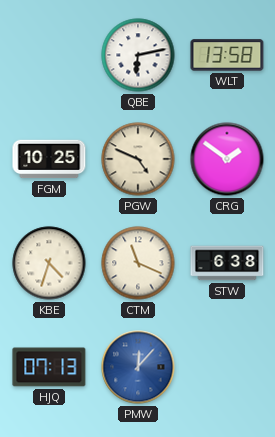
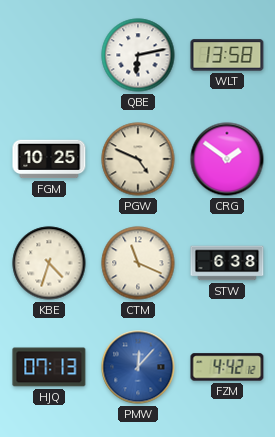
FZM: none -> 4:42
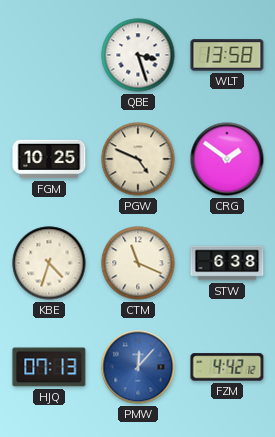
QBE: 6:13 -> 3:27
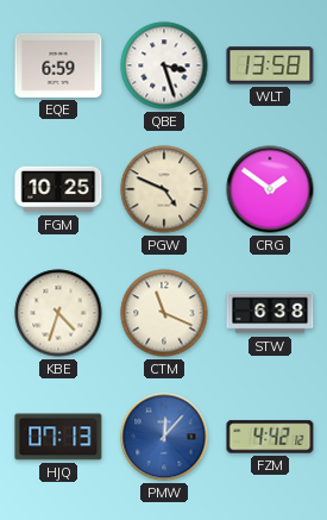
EQE: none -> 6:59
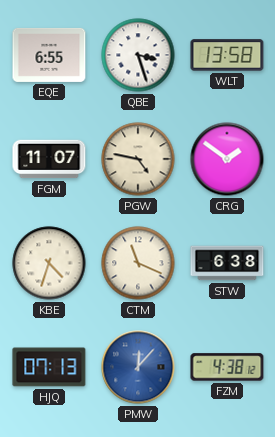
EQE: 6:59 -> 6:55
FGM: 10:25 -> 11:07
PGW: 4:49 -> 4:47
FZM: 4:42 -> 4:38
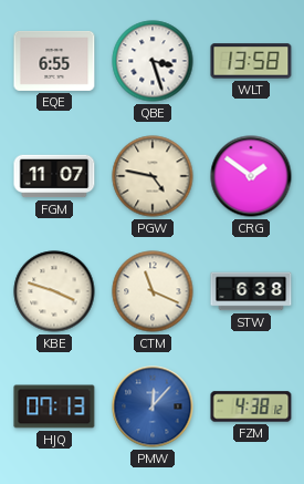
KBE: 4:33 -> 3:48
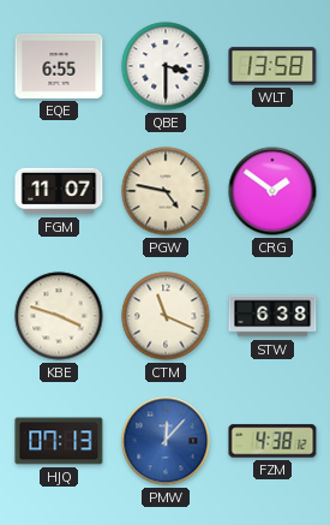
QBE: 3:27 -> 3:30
